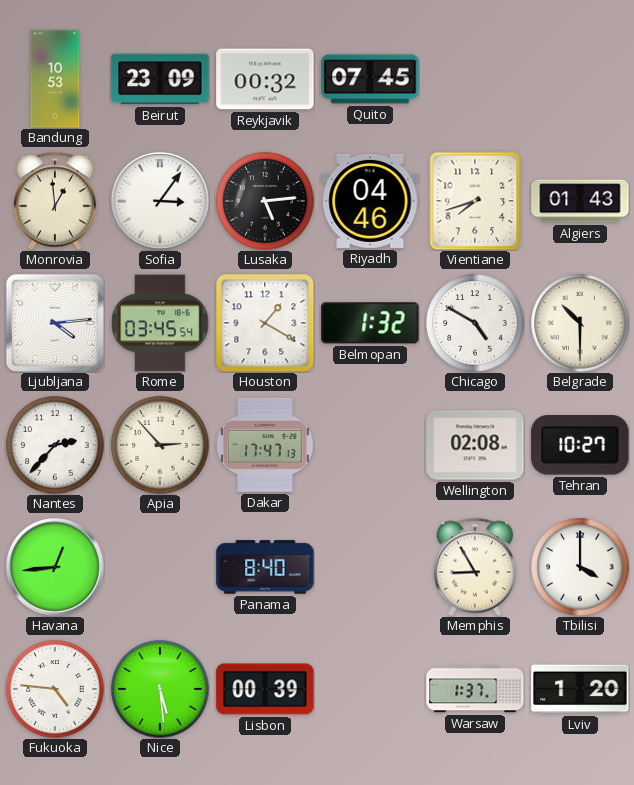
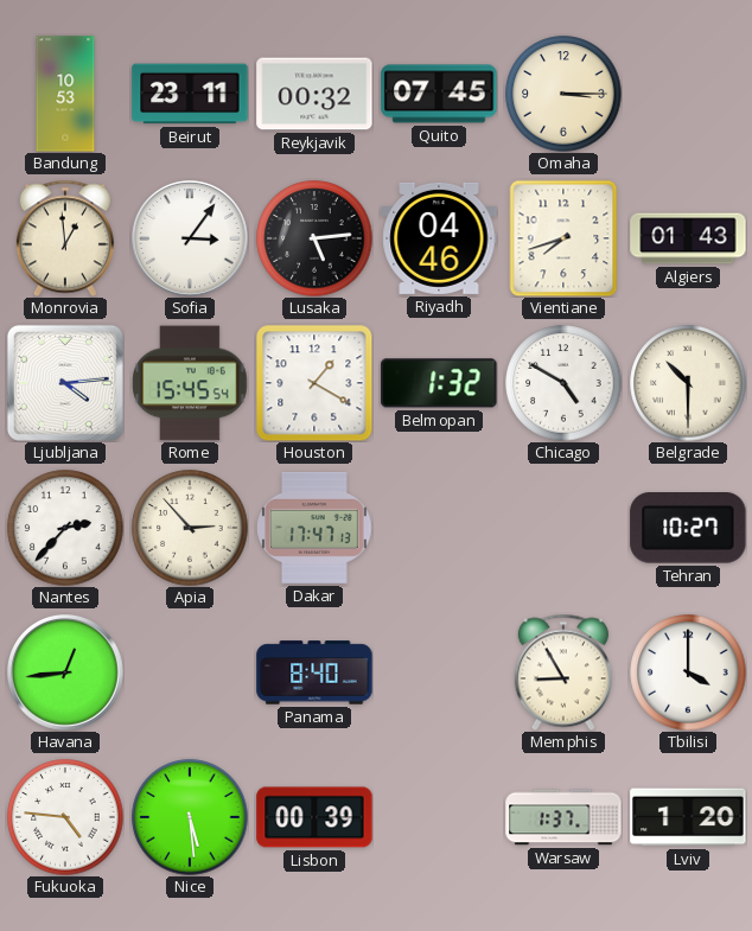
Beirut: 23:09 -> 23:11
Omaha: none -> 3:15
Rome: 03:45 -> 15:45
Wellington: 02:08 -> none
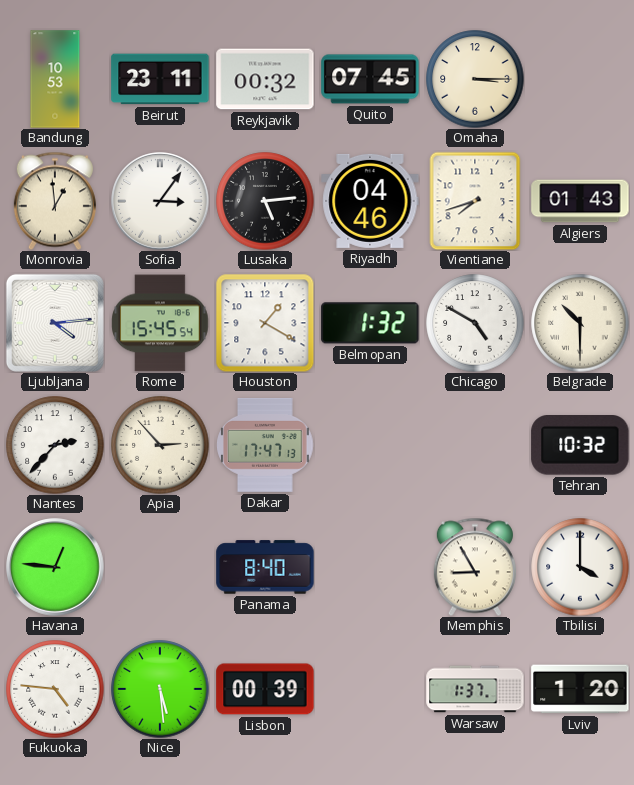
Tehran: 10:27 -> 10:32
Havana: 12:44 -> 12:46
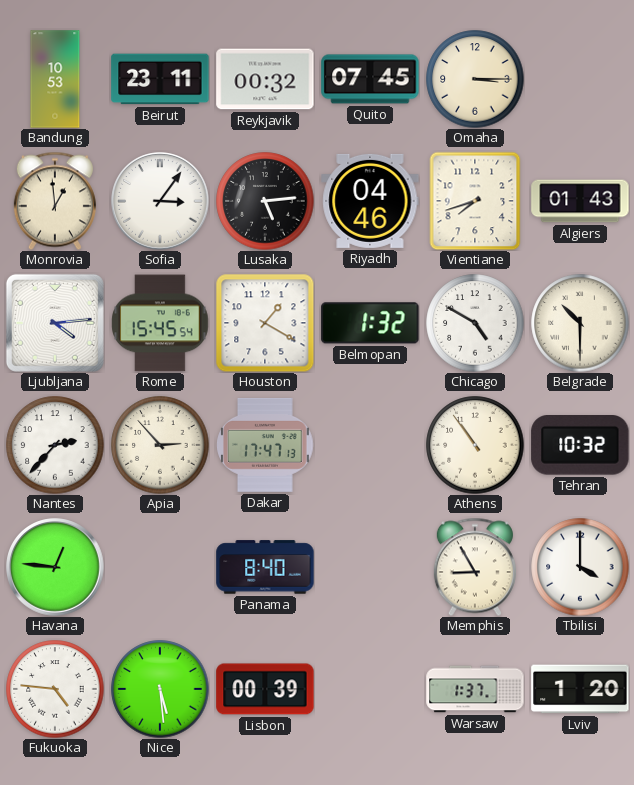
Athens: none -> 10:54
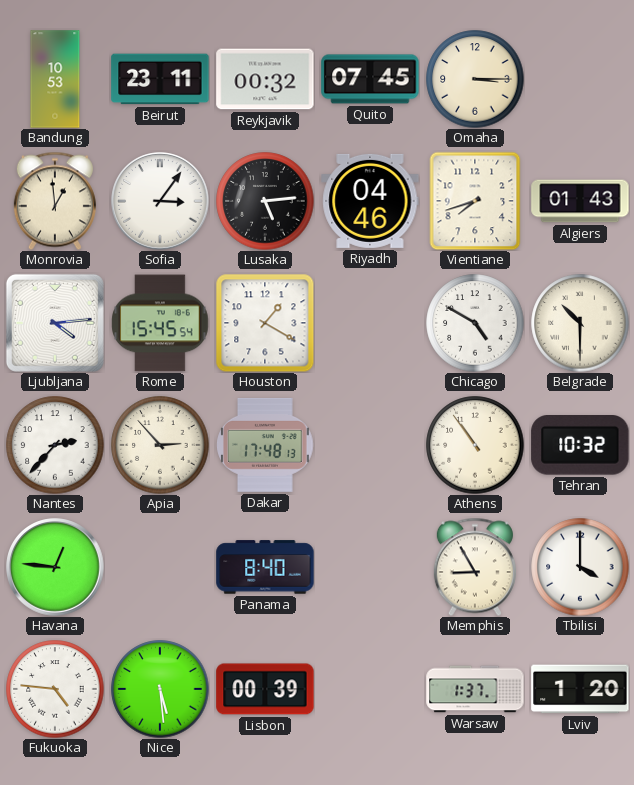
Belmopan: 1:32 -> none
Dakar: 17:47 -> 17:48
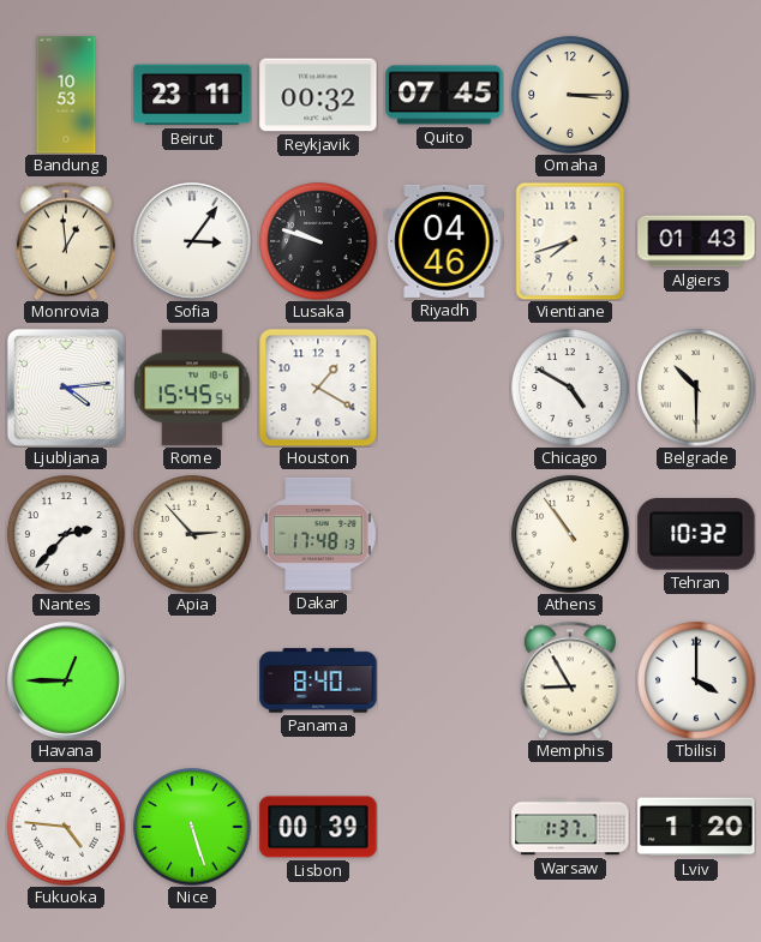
Lusaka: 5:14 -> 9:48
Havana: 12:46 -> 12:45
Nice: 5:29 -> 5:27
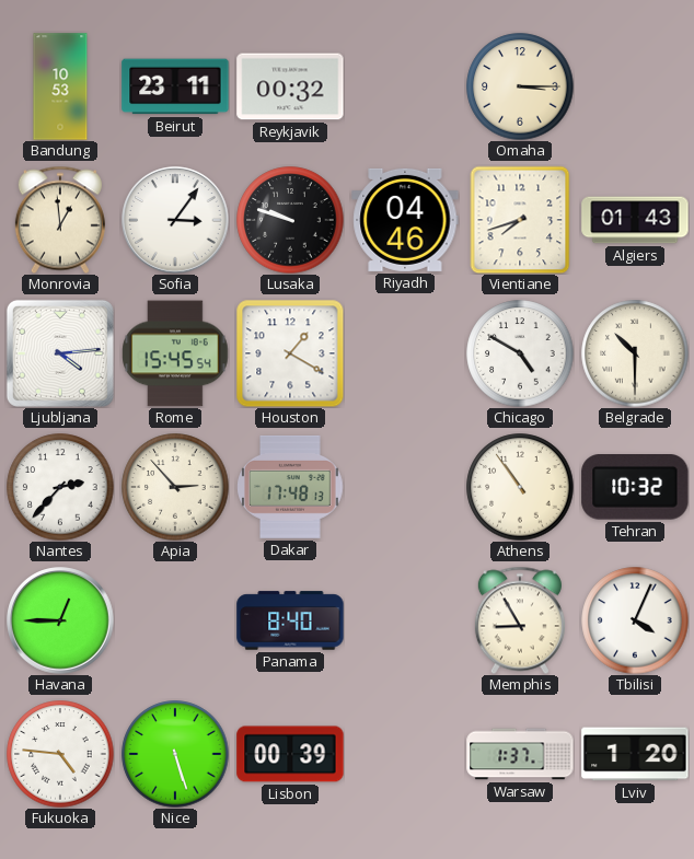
Quito: 07:45 -> none
Tbilisi: 4:00 -> 4:04
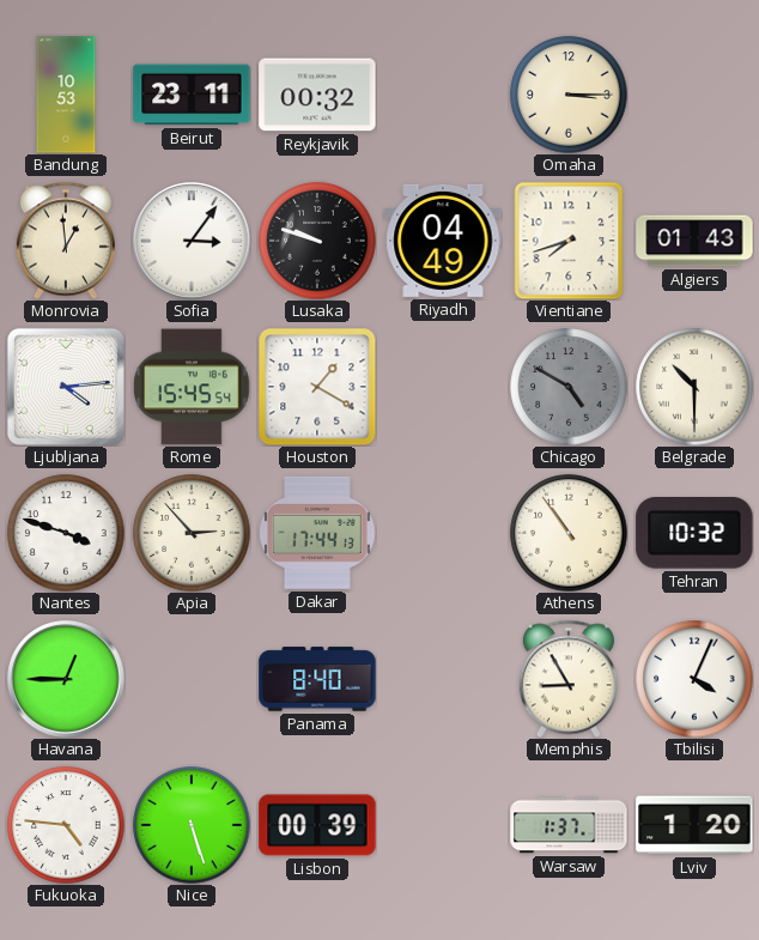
Riyadh: 04:46 -> 04:49
Chicago dial: white -> grey
Nantes: 2:37 -> 3:48
Dakar: 17:48 -> 17:44
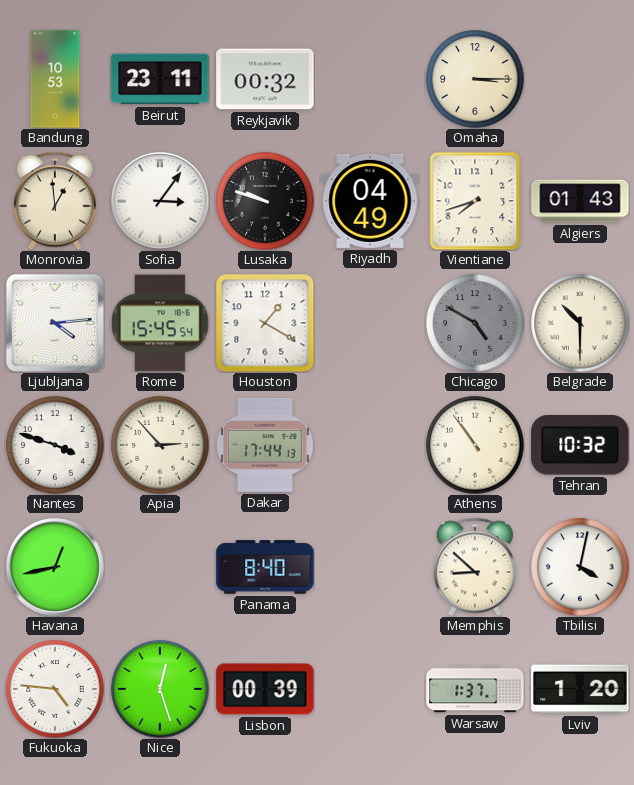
Havana: 12:45 -> 12:43
Memphis: 8:55 -> 8:52
Tbilisi: 4:04 -> 4:02
Nice: 5:27 -> 12:27
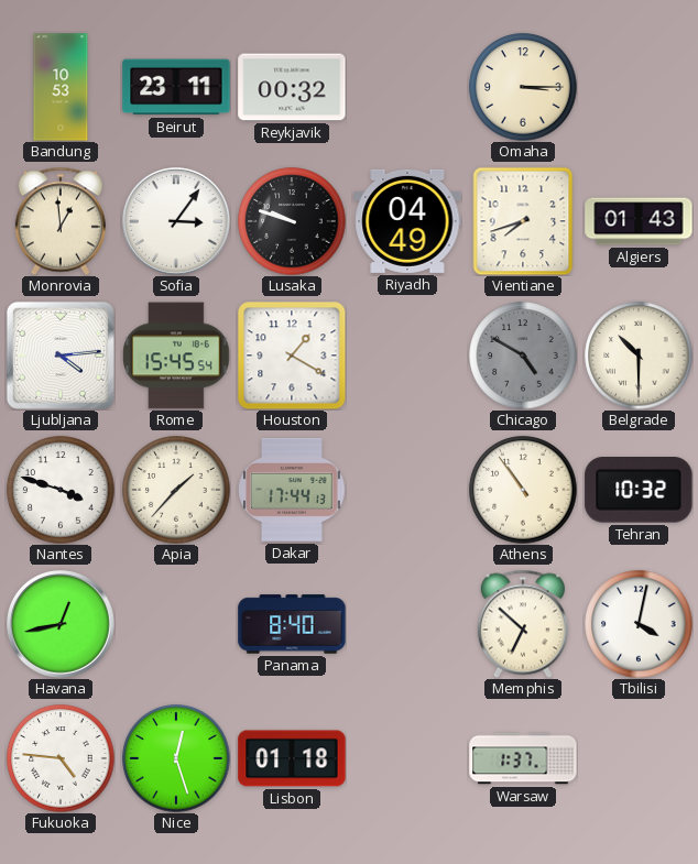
Apia: 2:53 -> 1:37
Memphis: 8:52 -> 6:52
Lisbon: 00:39 -> 01:18
Lviv: 1:20 -> none
